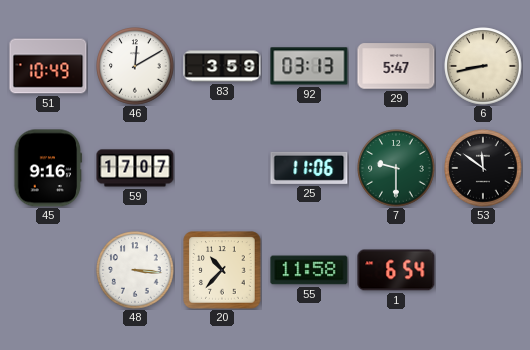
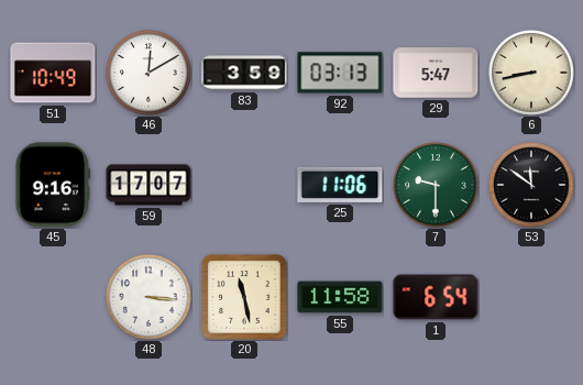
20: 10:37 -> 11:28
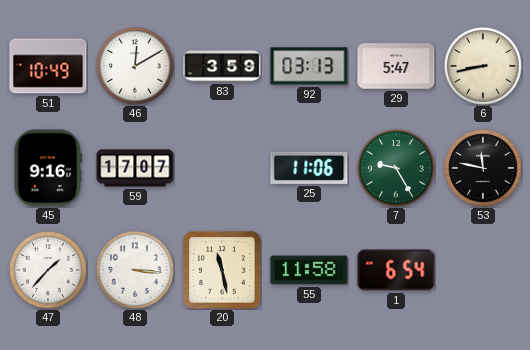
7: 9:30 -> 9:25
53: 11:51 -> 11:47
47: none -> 1:37
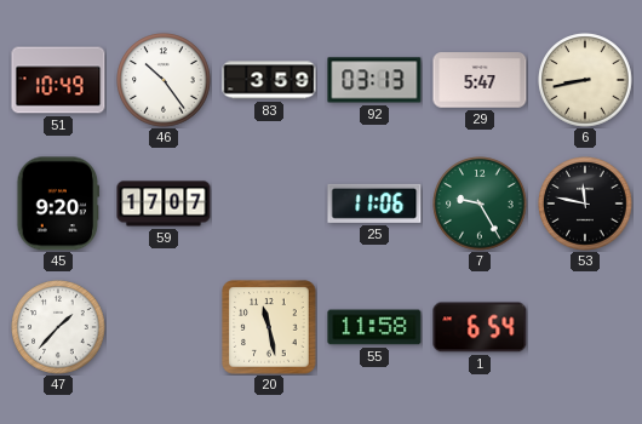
46: 12:10 -> 10:24
45: 9:16 -> 9:20
48: 3:16 -> none
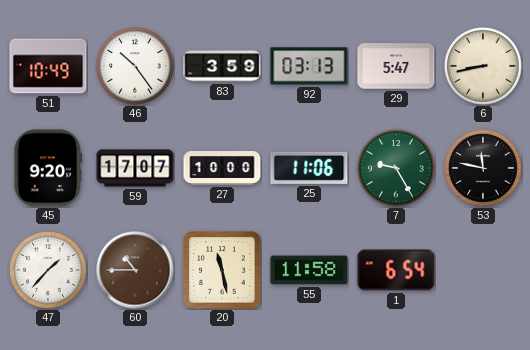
27: none -> 10:00
60: none -> 10:45
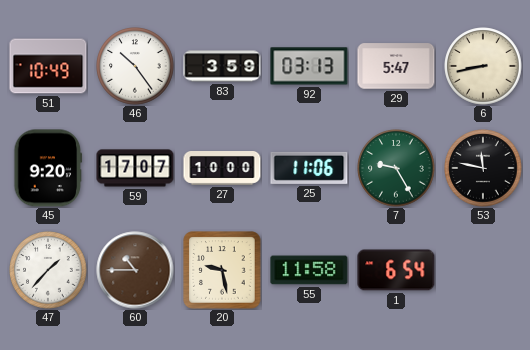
20: 11:28 -> 9:28
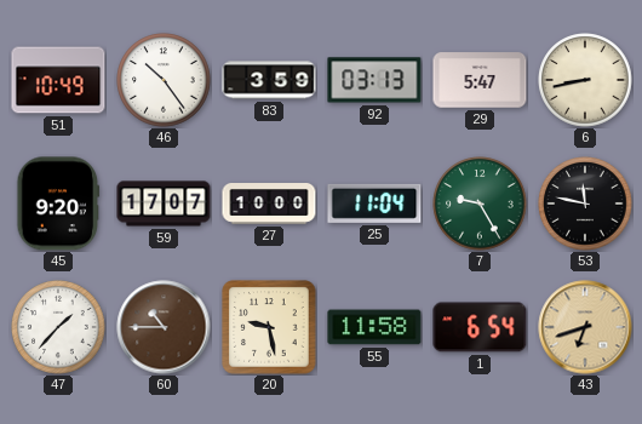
25: 11:06 -> 11:04
43: none -> 6:42
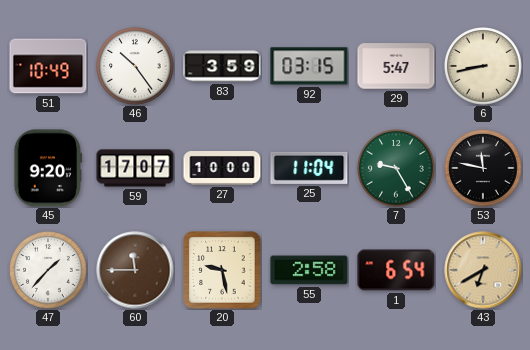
92: 03:13 -> 03:15
60: 10:45 -> 11:45
55: 11:58 -> 2:58
43: 6:42 -> 6:40
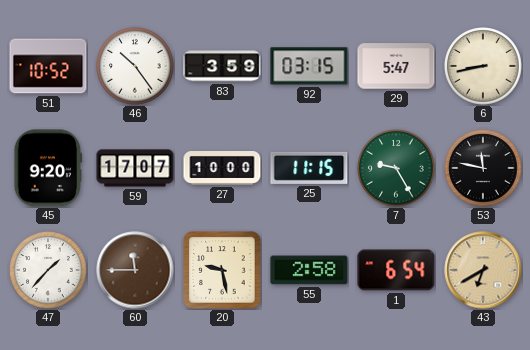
51: 10:49 -> 10:52
25: 11:04 -> 11:15
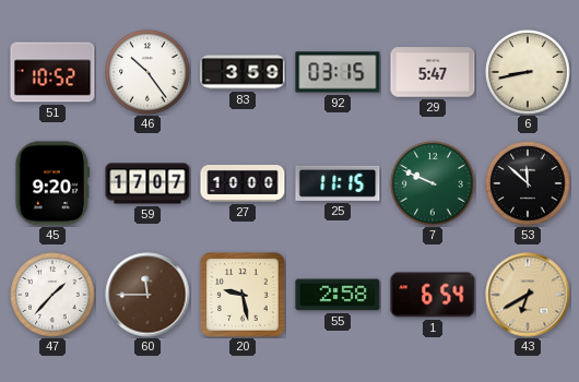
7: 9:25 -> 9:49
53: 11:47 -> 11:52
